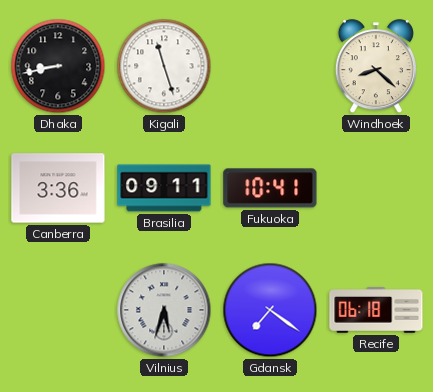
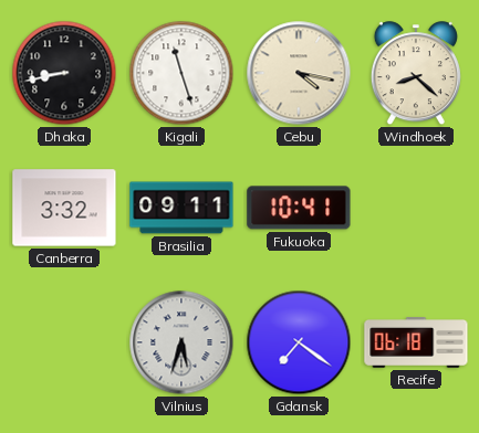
Cebu: none -> 4:17
Canberra: 3:36 -> 3:32
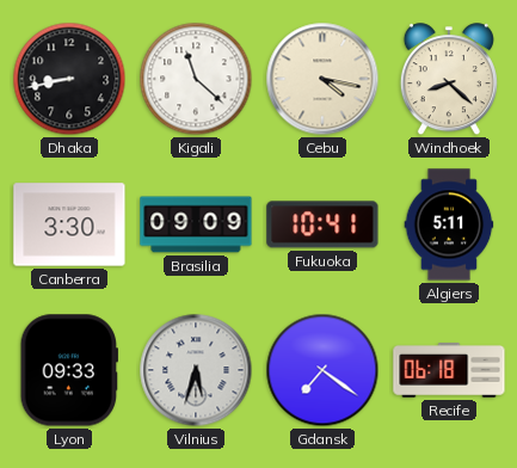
Kigali: 11:27 -> 11:22
Canberra: 3:32 -> 3:30
Brasilia: 09:11 -> 09:09
Algiers: none -> 5:11
Lyon: none -> 09:33
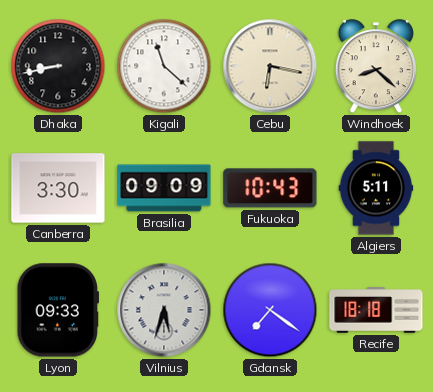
Cebu: 4:17 -> 6:17
Fukuoka: 10:41 -> 10:43
Recife: 06:18 -> 18:18
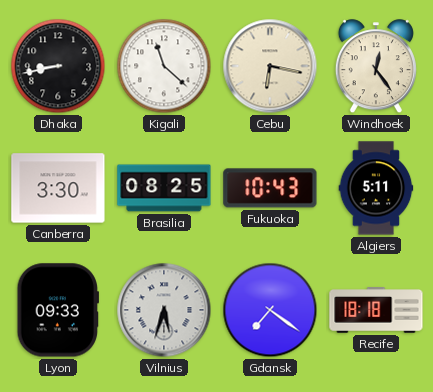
Windhoek: 8:22 -> 12:24
Brasilia: 09:09 -> 08:25
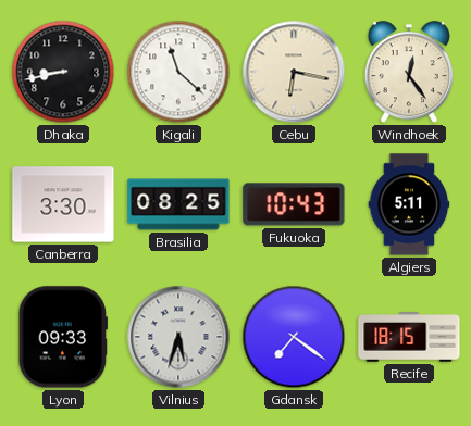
Recife: 18:18 -> 18:15
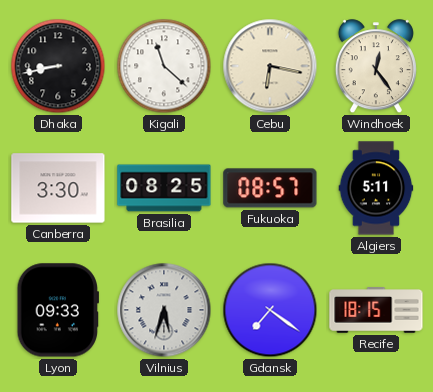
Fukuoka: 10:43 -> 08:57
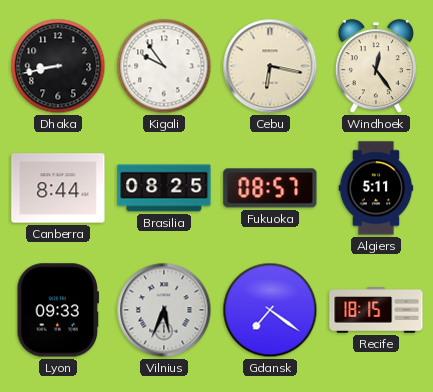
Kigali: 11:22 -> 9:54
Canberra: 3:30 -> 8:44
Vilnius: 5:33 -> 5:34
